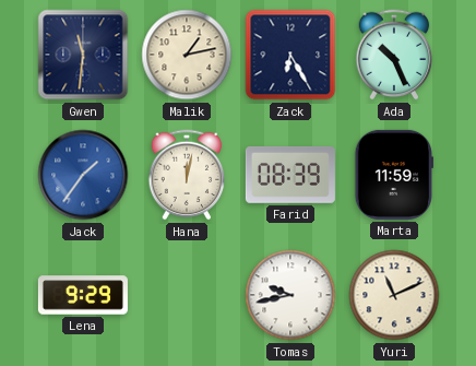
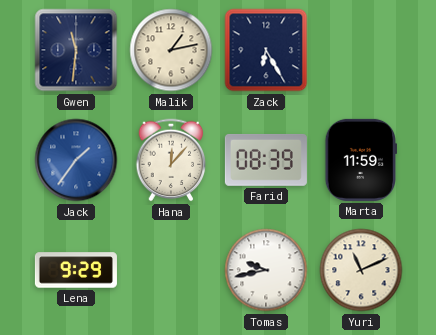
Ada: 10:26 -> none
Hana: 12:02 -> 12:07
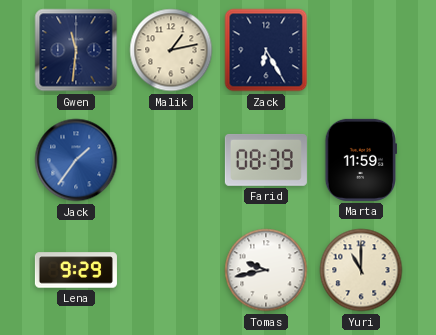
Hana: 12:07 -> none
Yuri: 11:11 -> 11:00
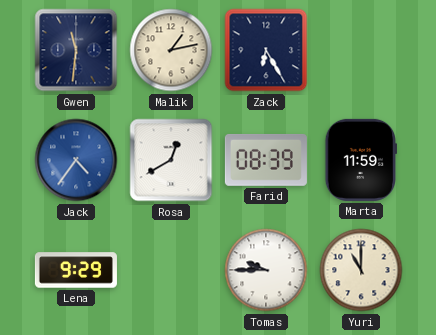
Jack: 1:36 -> 4:36
Rosa: none -> 12:40
Tomas: 9:43 -> 9:45
